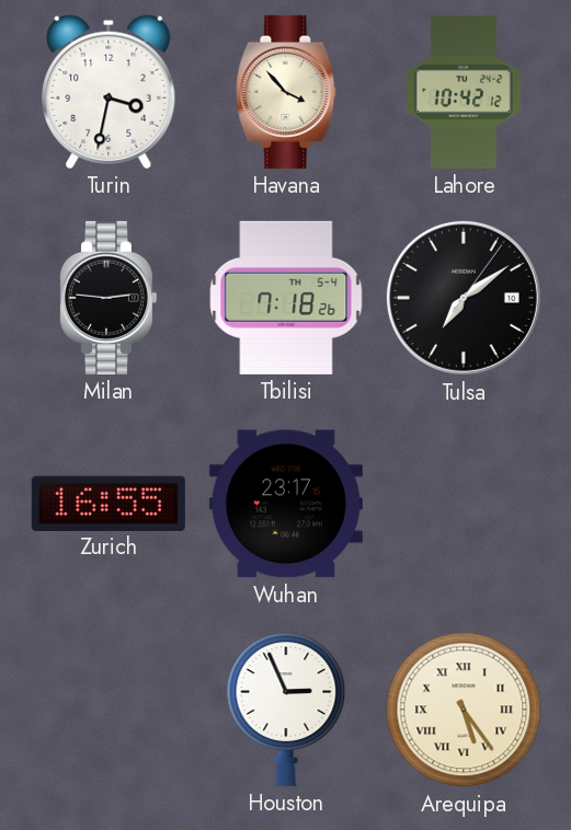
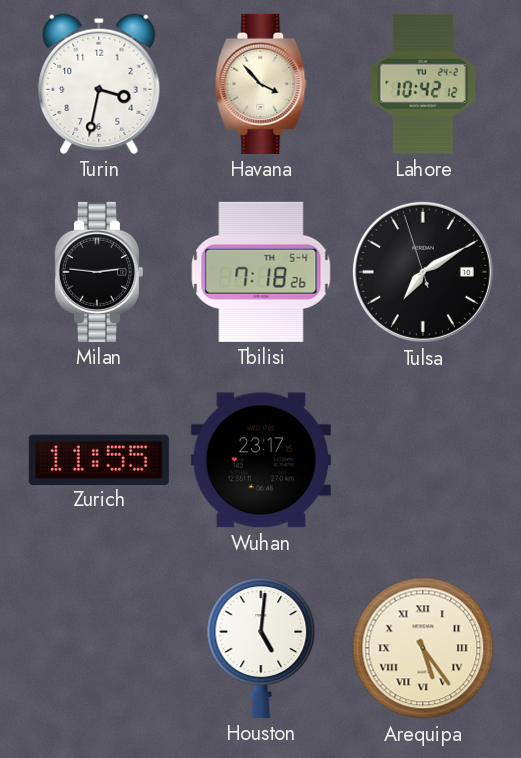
Tulsa: 7:09:06 -> 7:09:57
Zurich: 16:55 -> 11:55
Houston: 2:56 -> 5:01
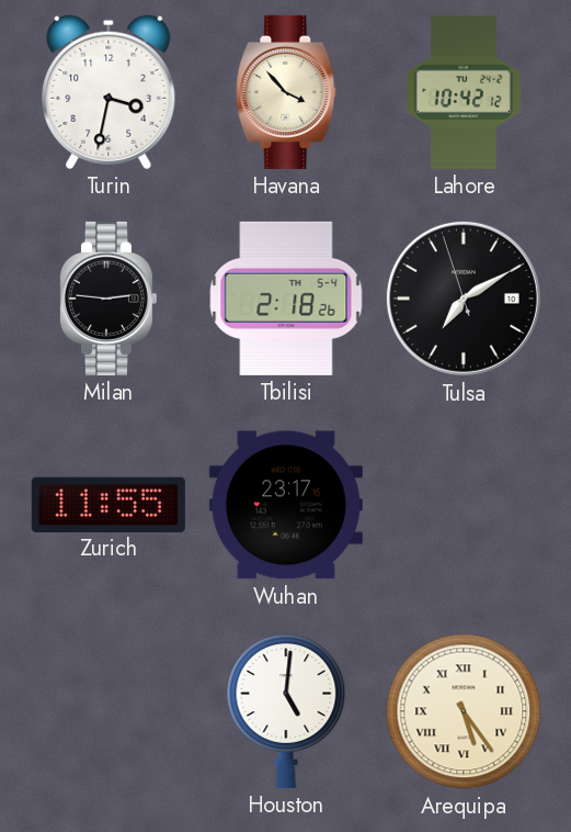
Tbilisi: 7:18 -> 2:18
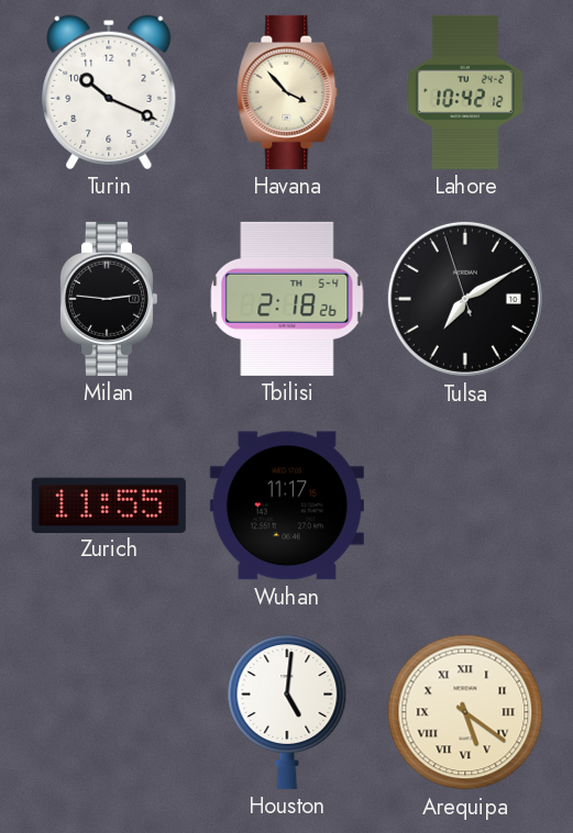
Turin: 3:32 -> 10:19
Wuhan: 23:17 -> 11:17
Arequipa: 5:24 -> 5:21
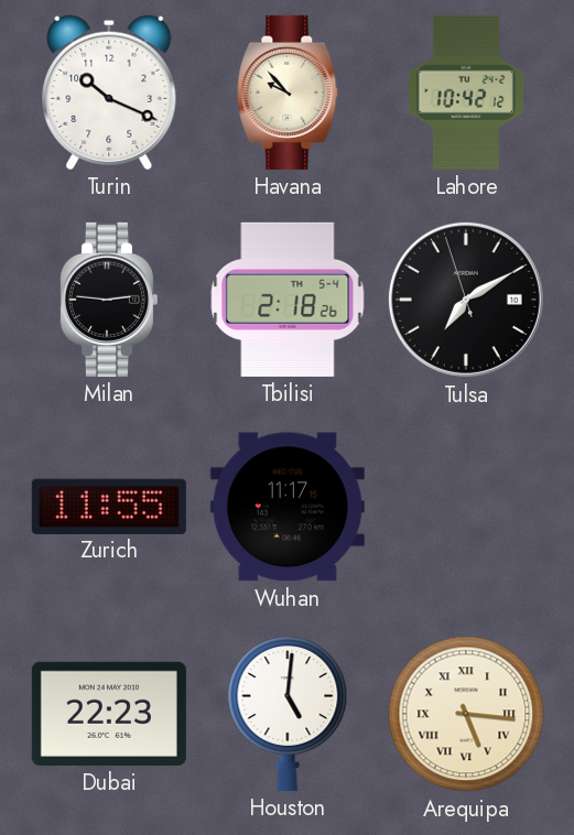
Havana: 3:53 -> 9:53
Dubai: none -> 22:23
Arequipa: 5:21 -> 5:16
